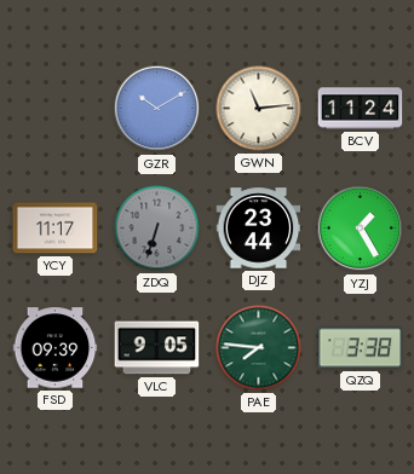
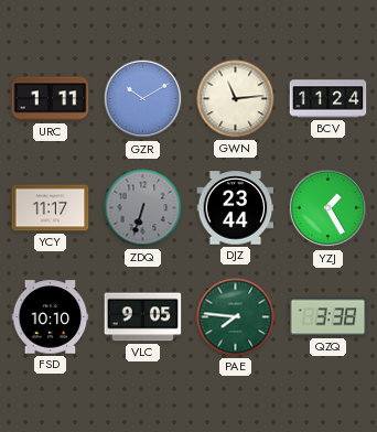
URC: none -> 1:11
FSD: 09:39 -> 10:10
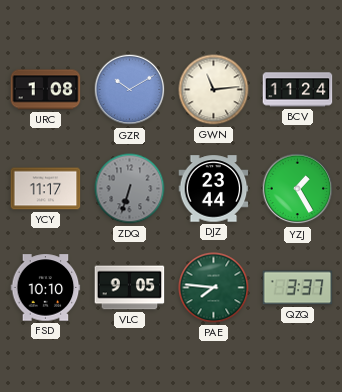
URC: 1:11 -> 1:08
QZQ: 3:38 -> 3:37
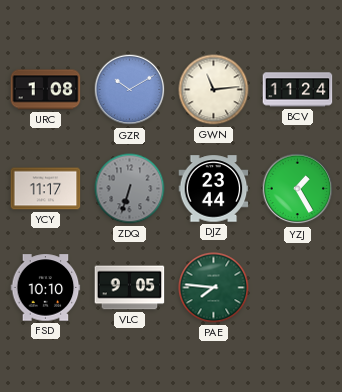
QZQ: 3:37 -> none
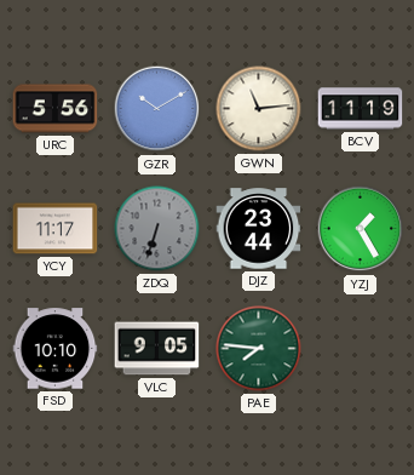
URC: 1:08 -> 5:56
BCV: 11:24 -> 11:19
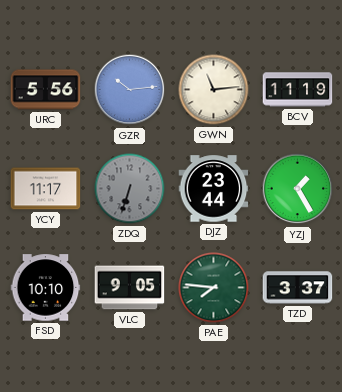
GZR: 10:10 -> 10:14
TZD: none -> 3:37
